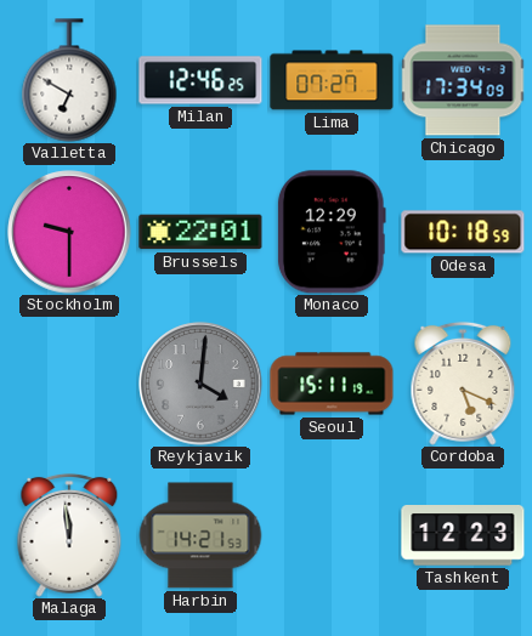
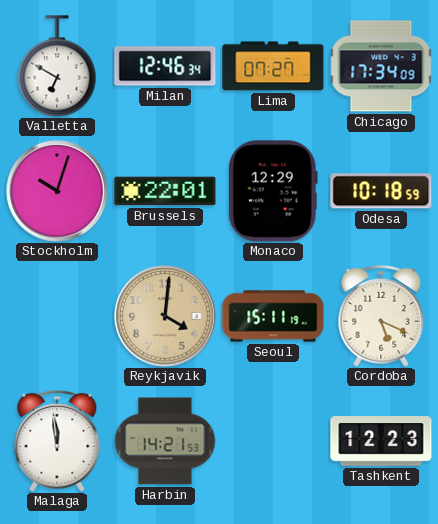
Milan: 12:46:25 -> 12:46:34
Stockholm: 9:30 -> 10:03
Reykjavik dial: grey -> champagne
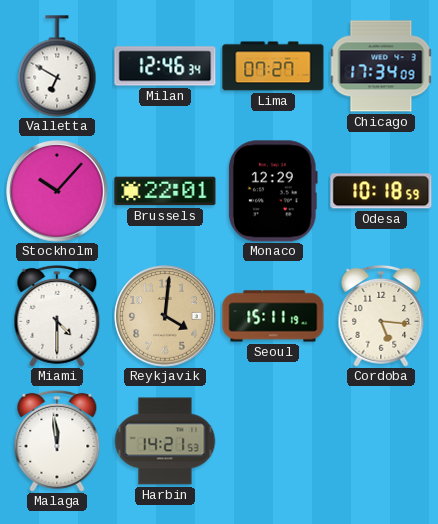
Stockholm: 10:03 -> 10:07
Miami: none -> 4:30
Cordoba: 5:19 -> 5:16
Tashkent: 12:23 -> none
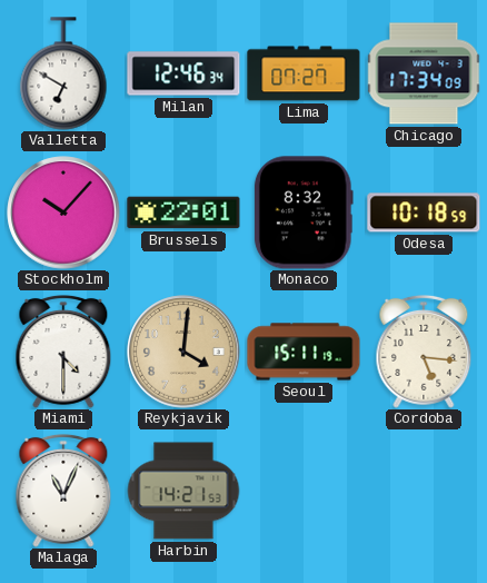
Monaco: 12:29 -> 8:32
Malaga: 11:59 -> 11:04
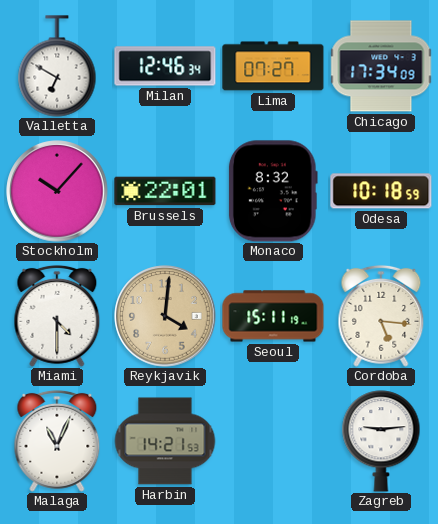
Zagreb: none -> 9:14
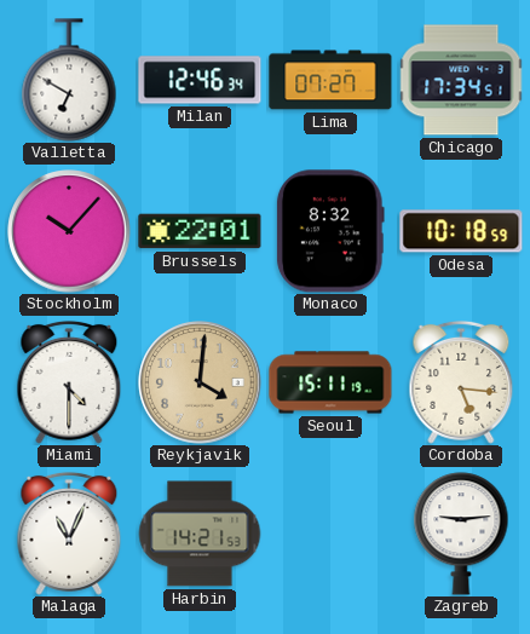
Chicago: 17:34:09 -> 17:34:51
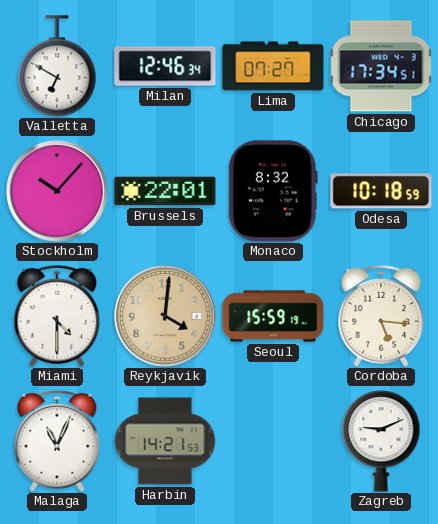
Seoul: 15:11 -> 15:59
Zagreb: 9:14 -> 9:11
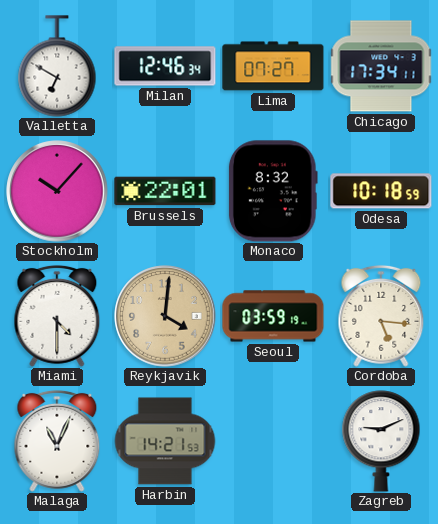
Chicago: 17:34:51 -> 17:34:11
Seoul: 15:59 -> 03:59
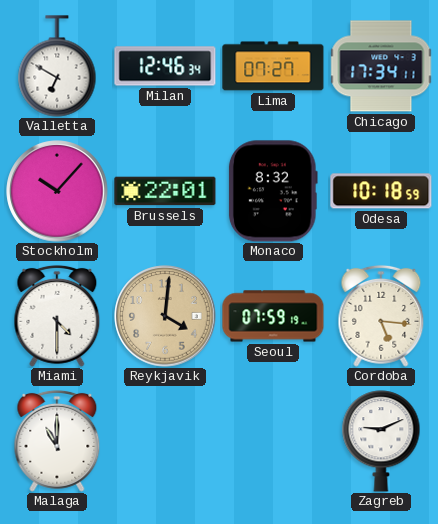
Seoul: 03:59 -> 07:59
Malaga: 11:04 -> 11:00
Harbin: 14:21 -> none
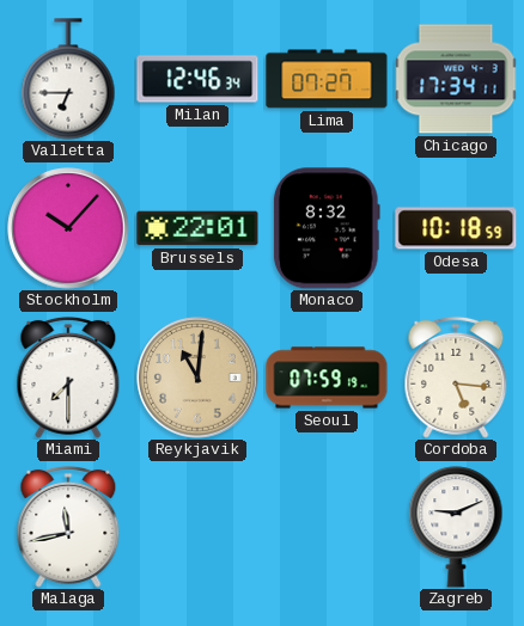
Valletta: 6:50 -> 6:45
Miami: 4:30 -> 7:30
Reykjavik: 4:01 -> 11:01
Malaga: 11:00 -> 11:43
